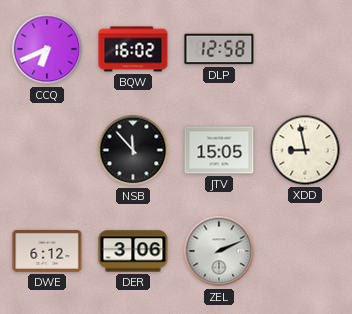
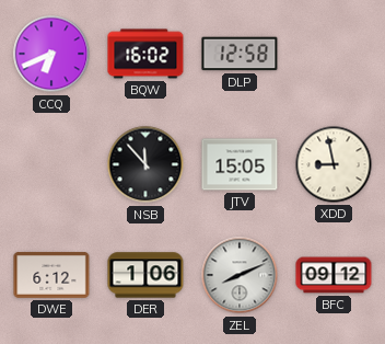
DER: 3:06 -> 1:06
ZEL: 2:11 -> 8:11
BFC: none -> 09:12
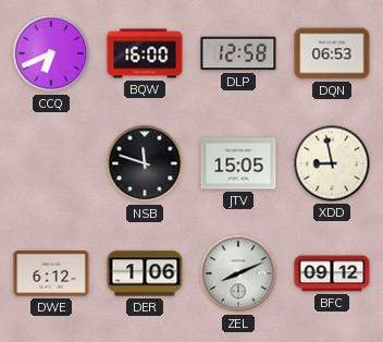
BQW: 16:02 -> 16:00
DQN: none -> 06:53
NSB: 11:53 -> 11:48
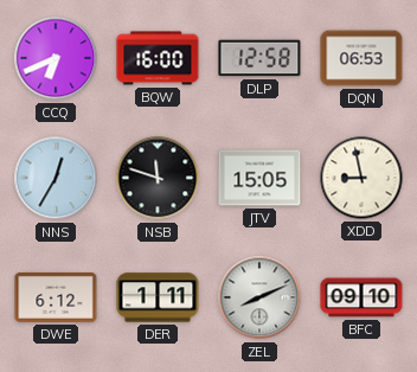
NNS: none -> 12:35
DER: 1:06 -> 1:11
BFC: 09:12 -> 09:10
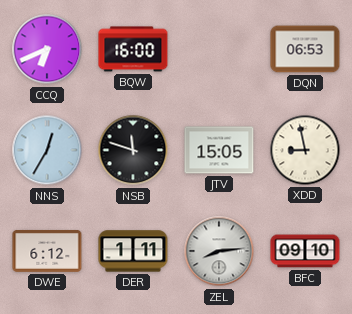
DLP: 12:58 -> none
ZEL: 8:11 -> 8:14
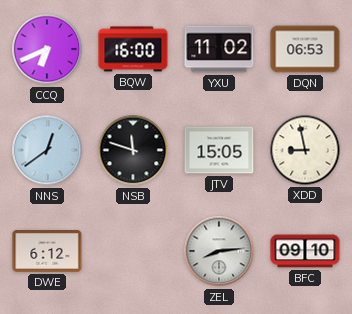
YXU: none -> 11:02
NNS: 12:35 -> 12:39
DER: 1:11 -> none
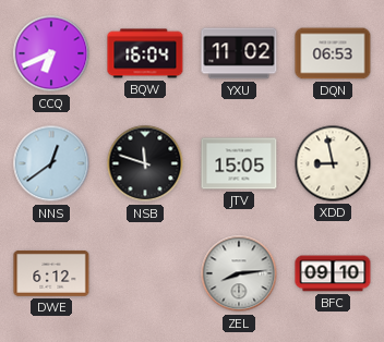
BQW: 16:00 -> 16:04
